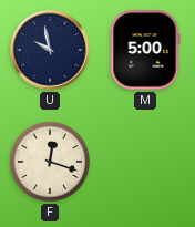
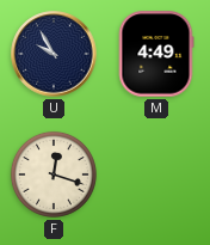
U: 9:58 -> 9:55
M: 5:00 -> 4:49
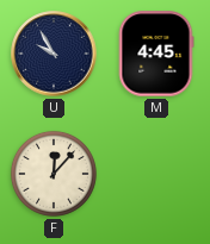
M: 4:49 -> 4:45
F: 12:18 -> 12:07
